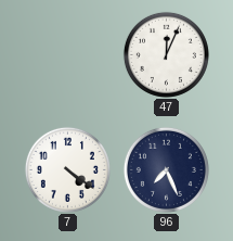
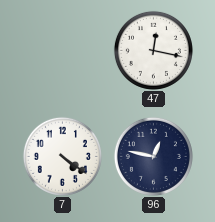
47: 12:04 -> 12:17
96: 7:26 -> 12:47
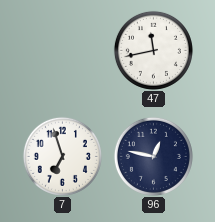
47: 12:17 -> 11:43
7: 4:21 -> 6:57
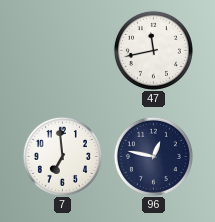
7: 6:57 -> 6:59
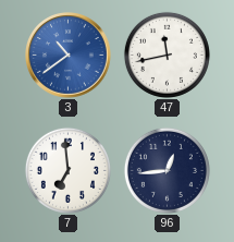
3: none -> 10:39
96: 12:47 -> 12:44
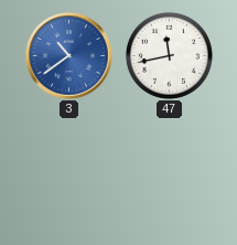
7: 6:59 -> none
96: 12:44 -> none
